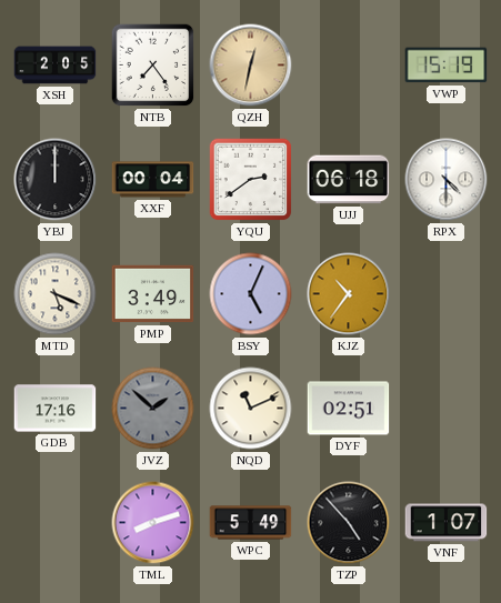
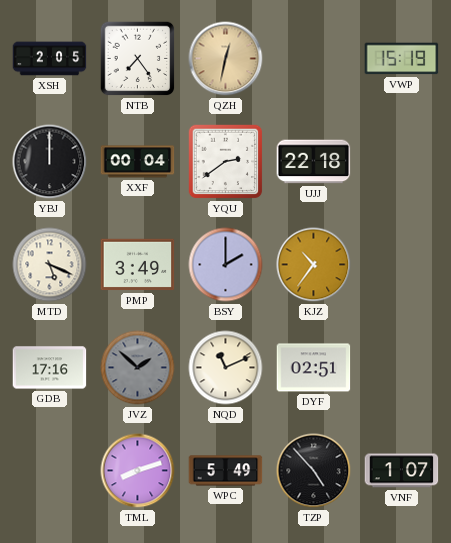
UJJ: 06:18 -> 22:18
RPX: 4:30 -> none
BSY: 5:04 -> 2:00
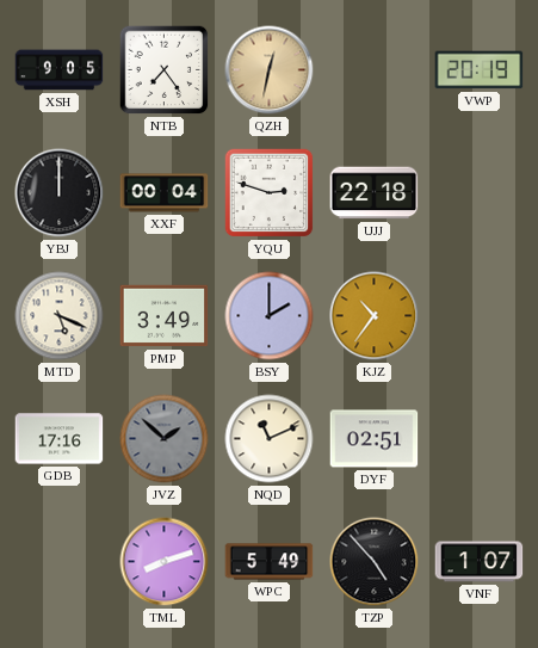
XSH: 2:05 -> 9:05
VWP: 15:19 -> 20:19
YQU: 2:39 -> 2:48
